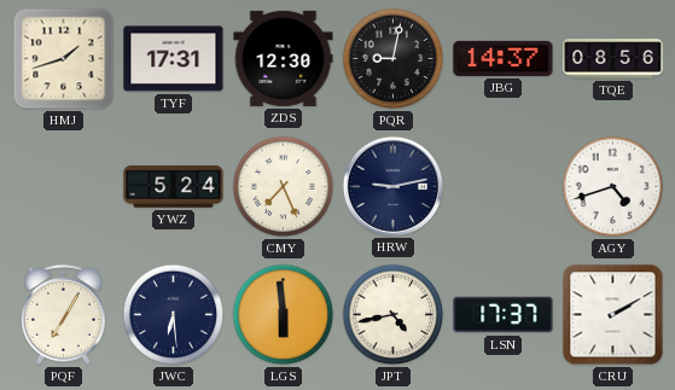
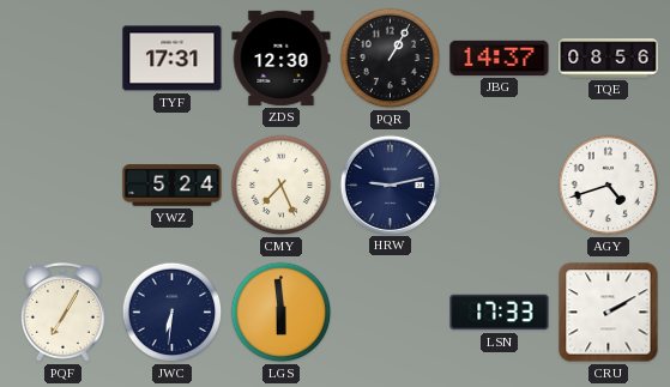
HMJ: 1:42 -> none
PQR: 9:02 -> 1:05
JWC: 6:29 -> 6:31
JPT: 4:43 -> none
LSN: 17:37 -> 17:33
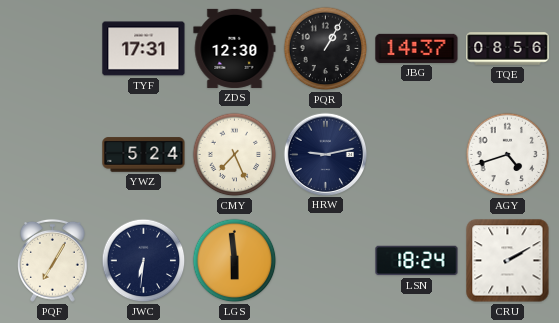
LSN: 17:33 -> 18:24
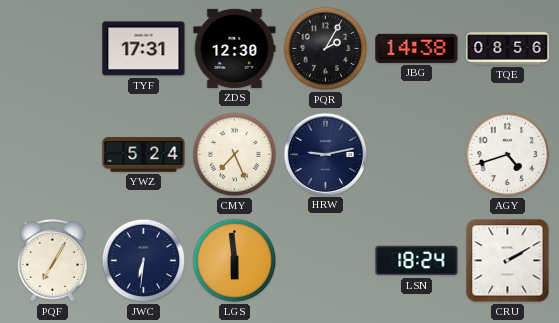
PQR: 1:05 -> 2:05
JBG: 14:37 -> 14:38
